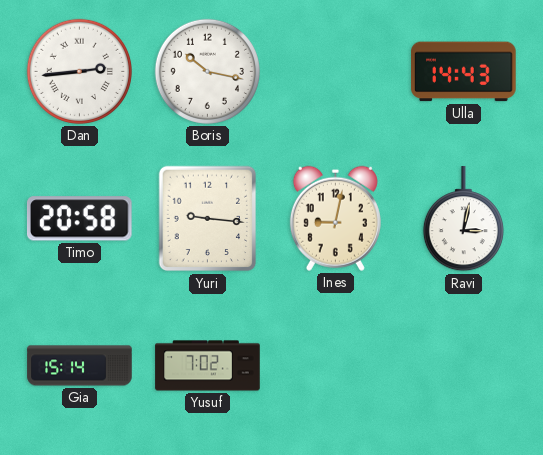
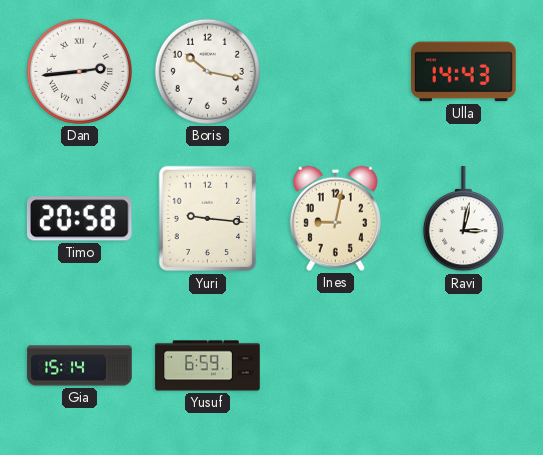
Yusuf: 7:02 -> 6:59
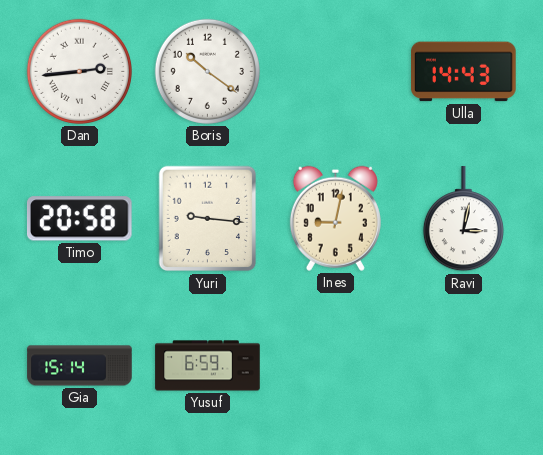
Boris: 10:17 -> 10:21
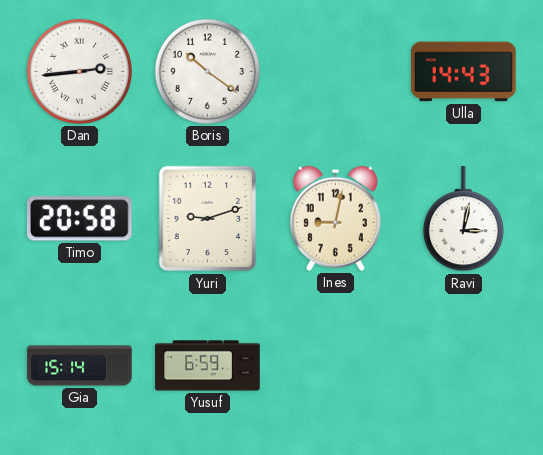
Yuri: 9:16 -> 9:12
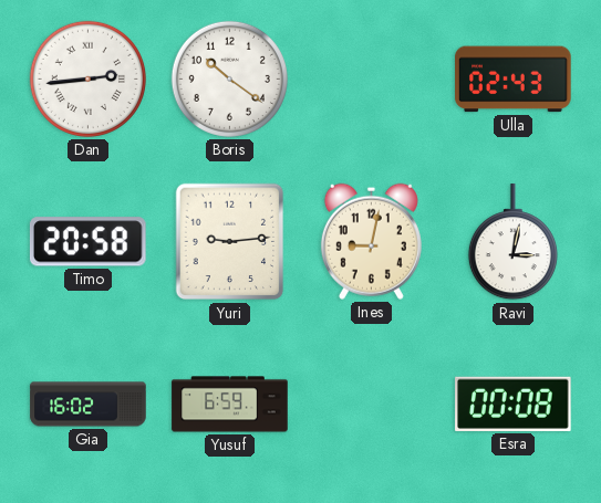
Ulla: 14:43 -> 02:43
Yuri: 9:12 -> 9:14
Gia: 15:14 -> 16:02
Esra: none -> 00:08
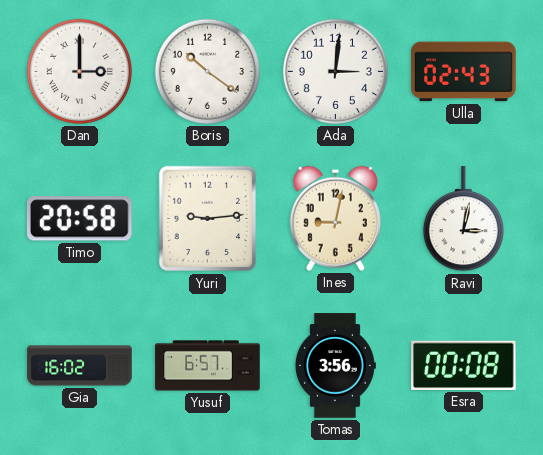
Dan: 2:44 -> 3:00
Ada: none -> 3:01
Yusuf: 6:59 -> 6:57
Tomas: none -> 3:56
